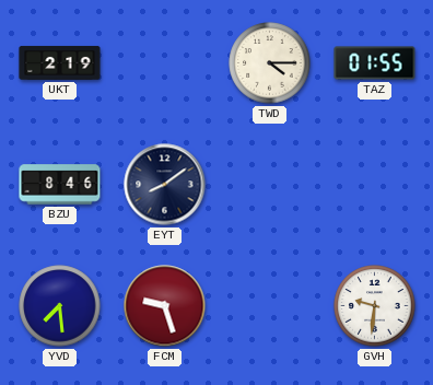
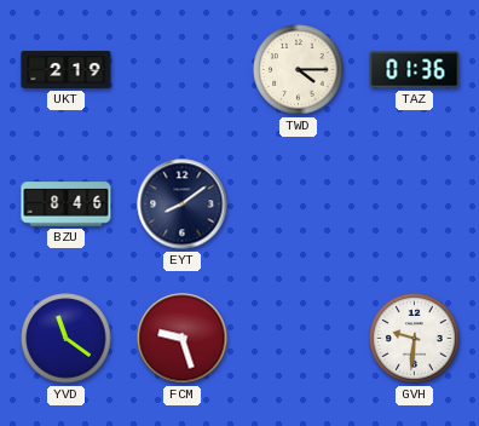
TAZ: 01:55 -> 01:36
YVD: 7:29 -> 11:21
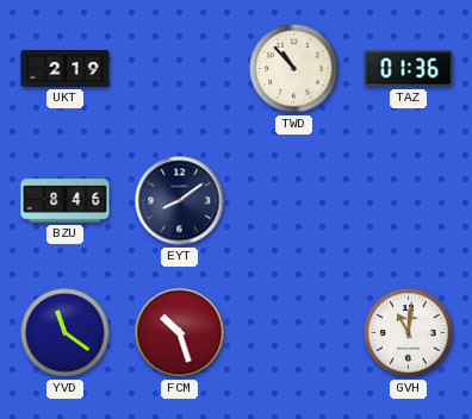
TWD: 4:15 -> 10:53
FCM: 9:27 -> 10:27
GVH: 9:31 -> 11:01
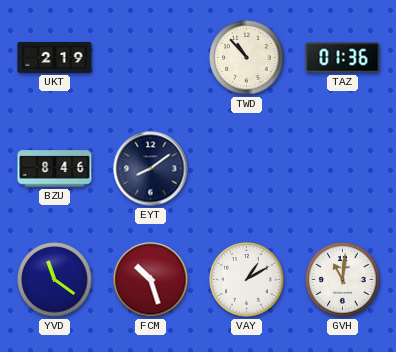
VAY: none -> 1:10
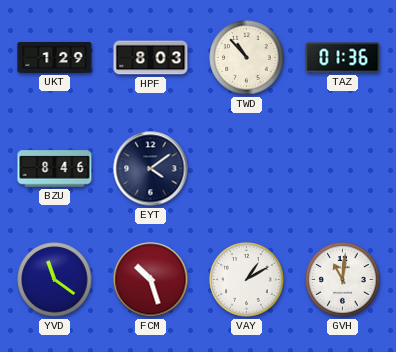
UKT: 2:19 -> 1:29
HPF: none -> 8:03
EYT: 8:09 -> 4:09
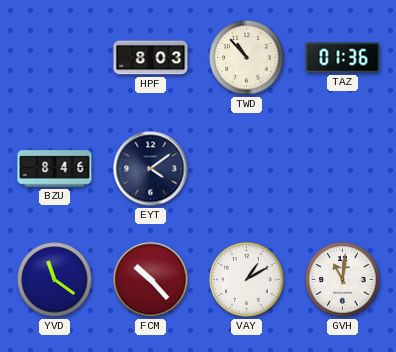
UKT: 1:29 -> none
FCM: 10:27 -> 10:23
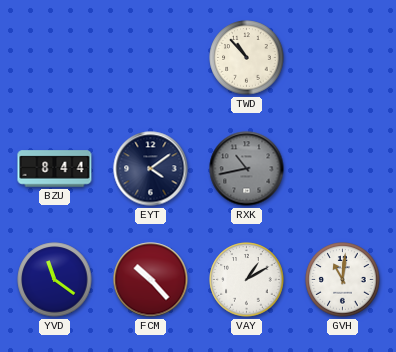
HPF: 8:03 -> none
TAZ: 01:36 -> none
BZU: 8:46 -> 8:44
RXK: none -> 10:43
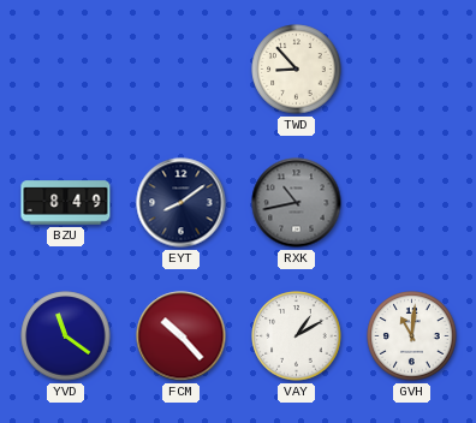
TWD: 10:53 -> 8:53
BZU: 8:44 -> 8:49
EYT: 4:09 -> 8:09
